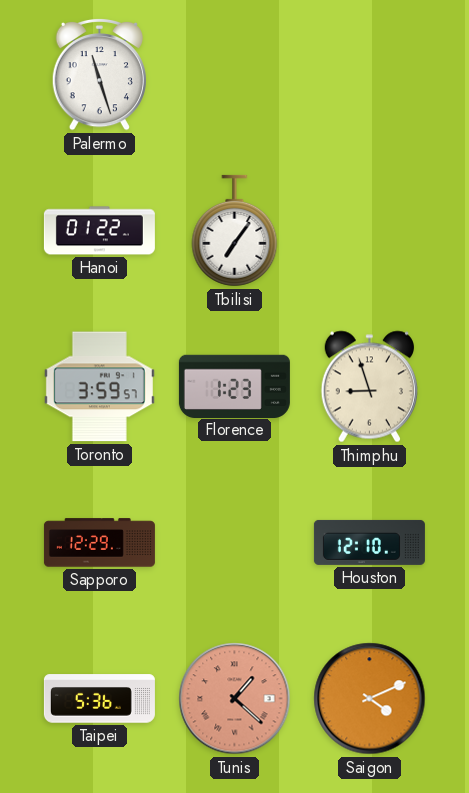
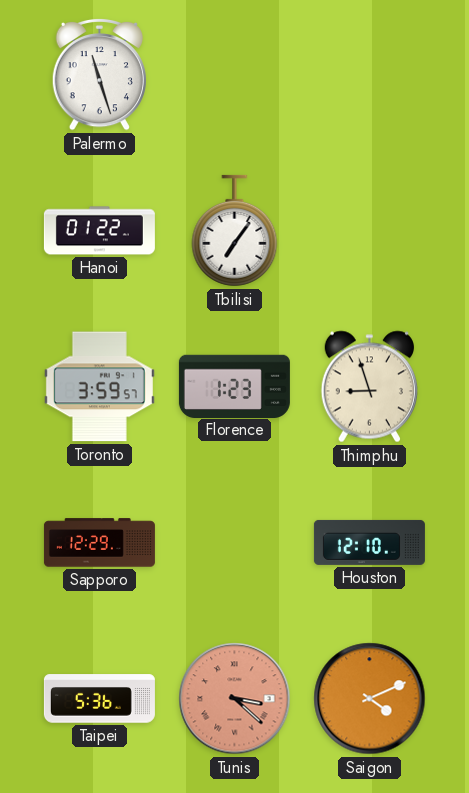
Tunis: 1:22 -> 3:22
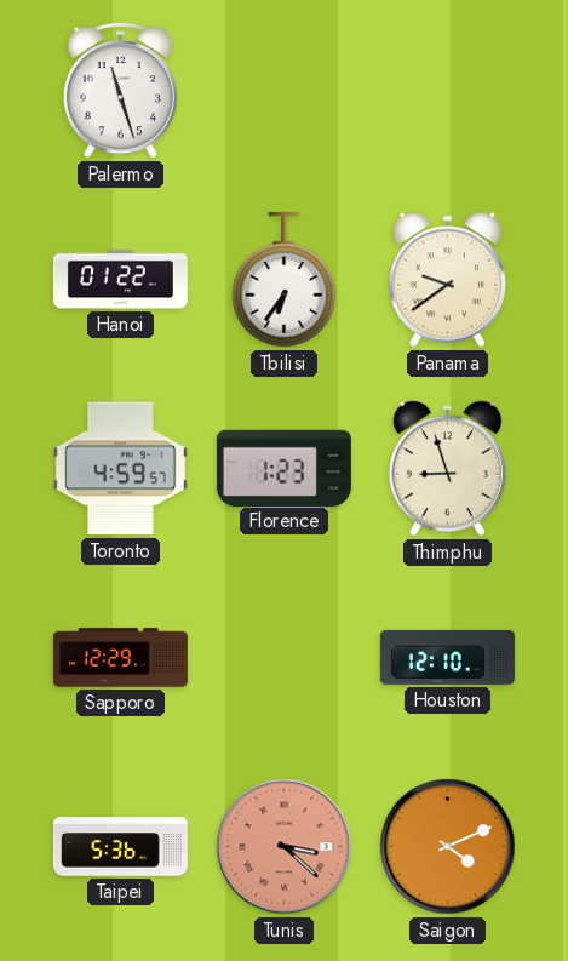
Tbilisi: 7:06 -> 6:36
Panama: none -> 9:39
Toronto: 3:59 -> 4:59
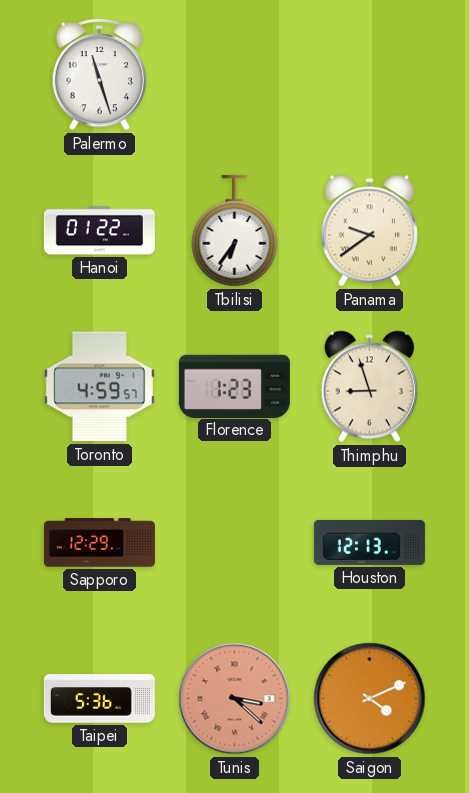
Houston: 12:10 -> 12:13
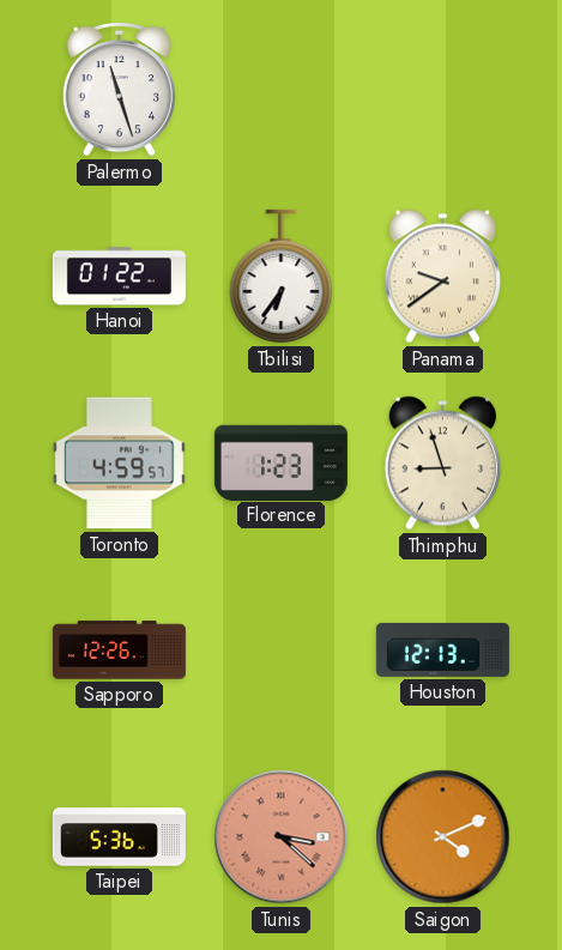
Sapporo: 12:29 -> 12:26
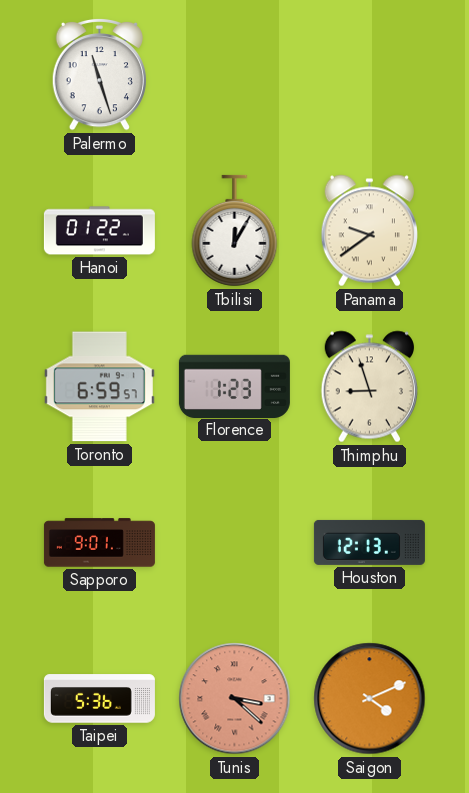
Tbilisi: 6:36 -> 12:05
Toronto: 4:59 -> 6:59
Sapporo: 12:26 -> 9:01
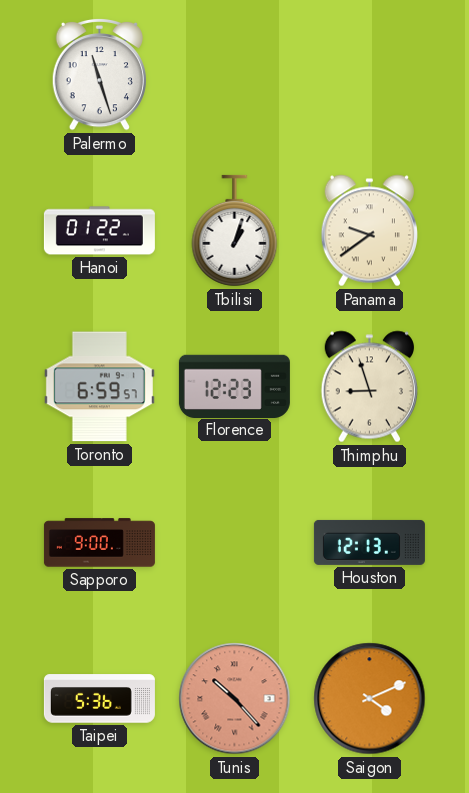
Tbilisi: 12:05 -> 1:03
Florence: 1:23 -> 12:23
Sapporo: 9:01 -> 9:00
Tunis: 3:22 -> 10:23
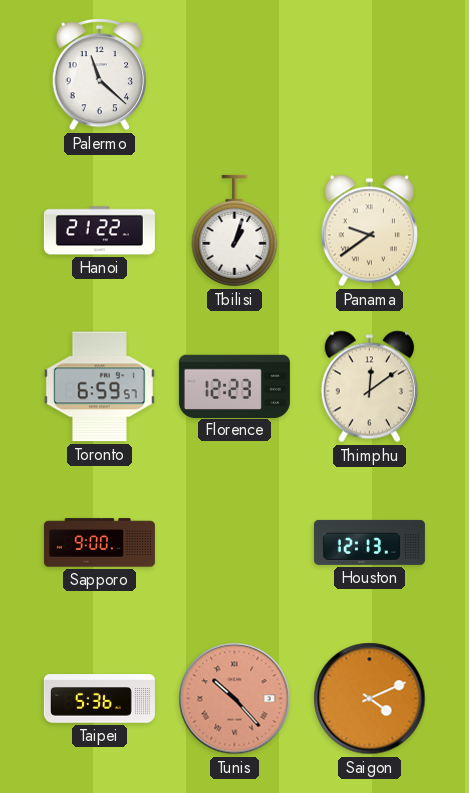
Palermo: 11:27 -> 11:22
Hanoi: 01:22 -> 21:22
Thimphu: 8:57 -> 12:09
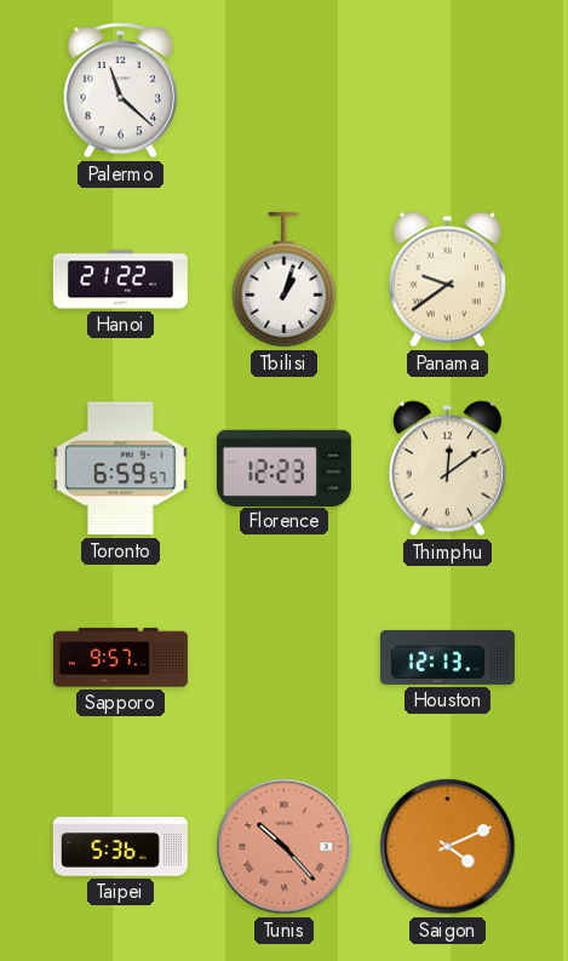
Sapporo: 9:00 -> 9:57
